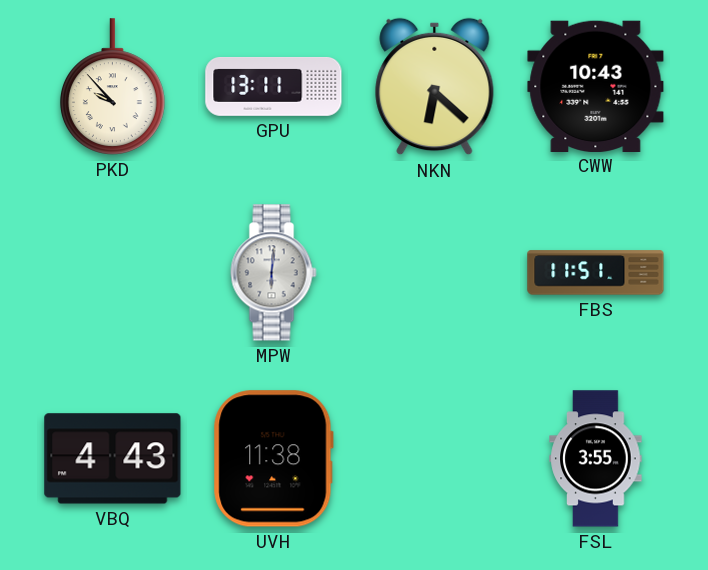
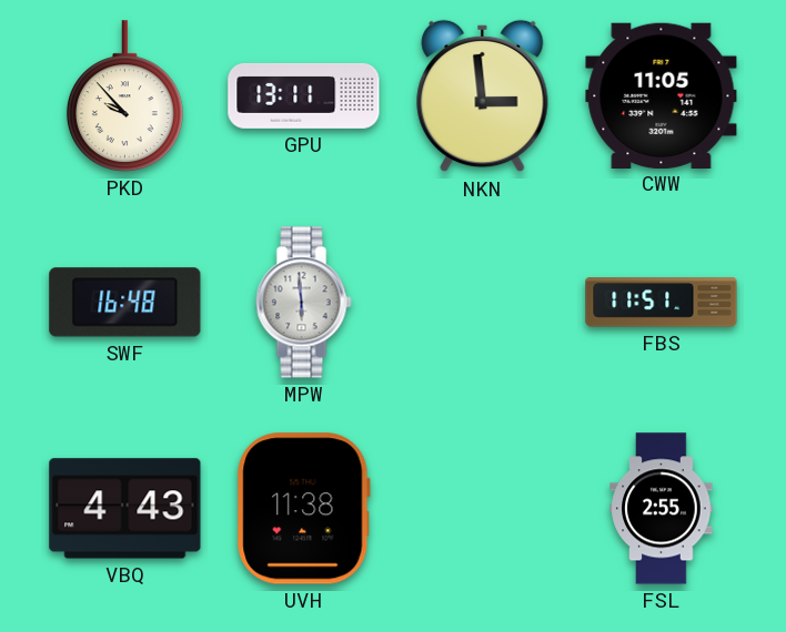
NKN: 6:22 -> 2:59
CWW: 10:43 -> 11:05
SWF: none -> 16:48
MPW: 6:01 -> 5:59
FSL: 3:55 -> 2:55
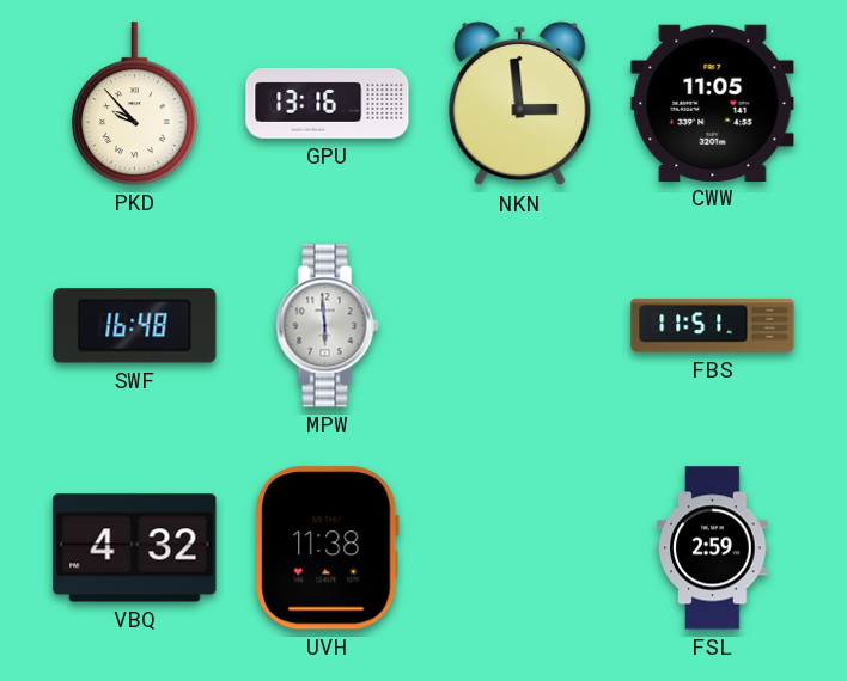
GPU: 13:11 -> 13:16
VBQ: 4:43 -> 4:32
FSL: 2:55 -> 2:59
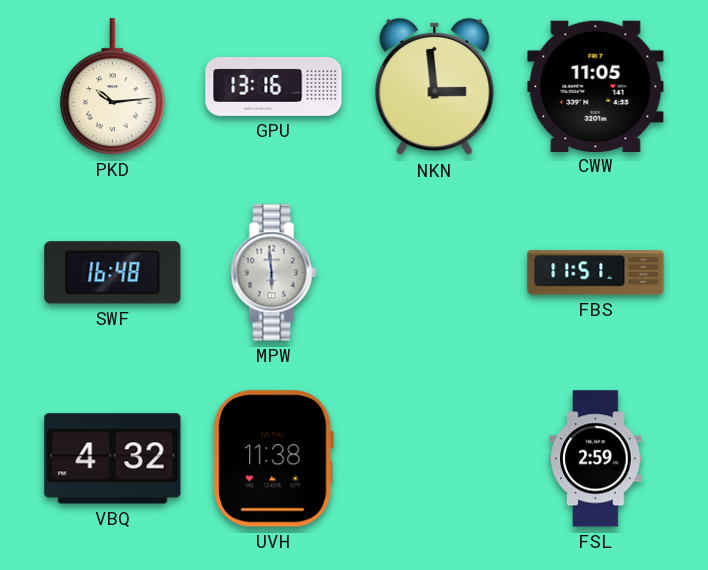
PKD: 9:53 -> 10:14
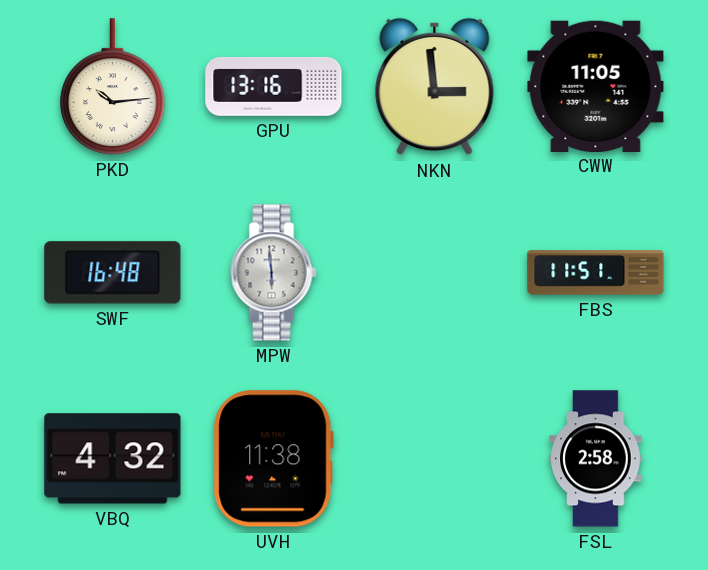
FSL: 2:59 -> 2:58
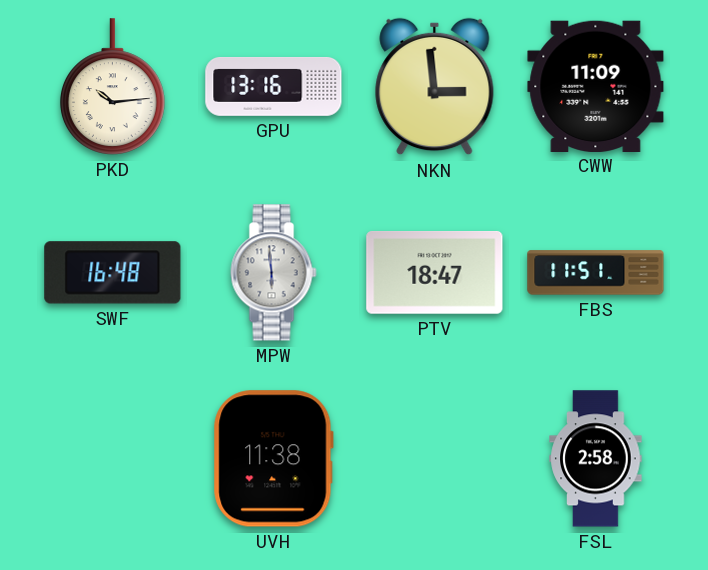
CWW: 11:05 -> 11:09
PTV: none -> 18:47
VBQ: 4:32 -> none
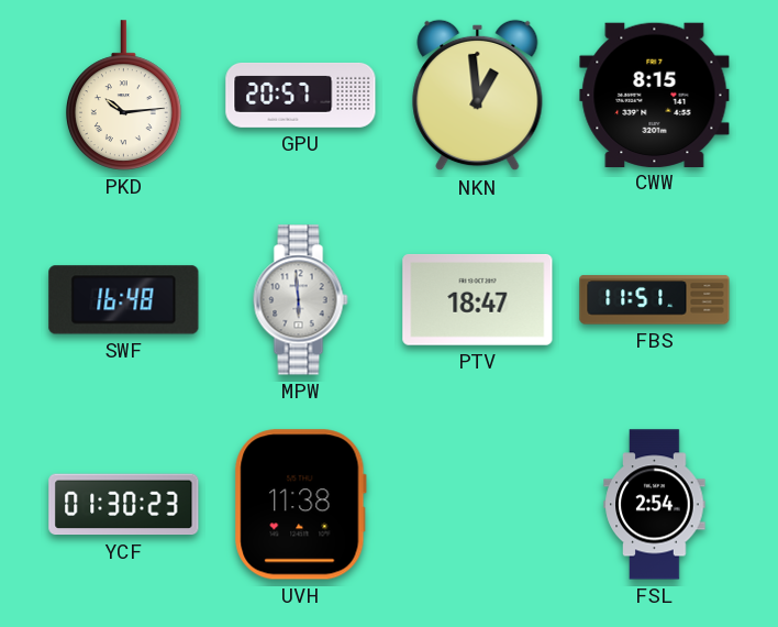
GPU: 13:16 -> 20:57
NKN: 2:59 -> 12:59
CWW: 11:09 -> 8:15
YCF: none -> 01:30
FSL: 2:58 -> 2:54
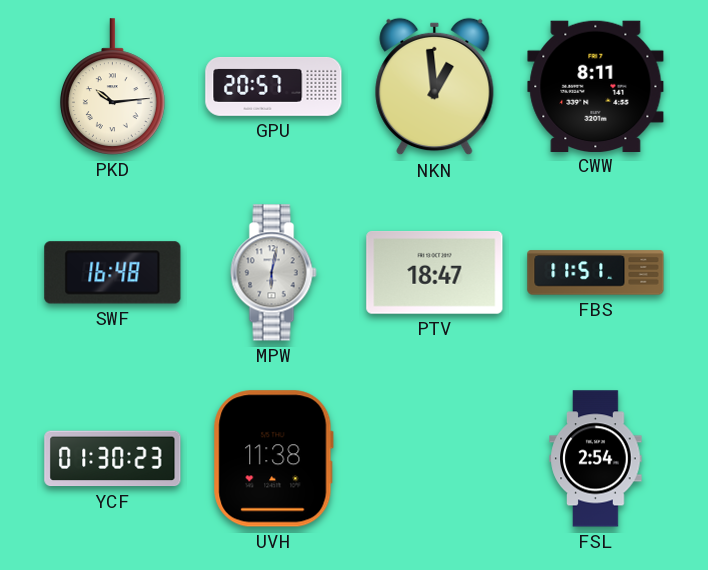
CWW: 8:15 -> 8:11
MPW: 5:59 -> 6:02
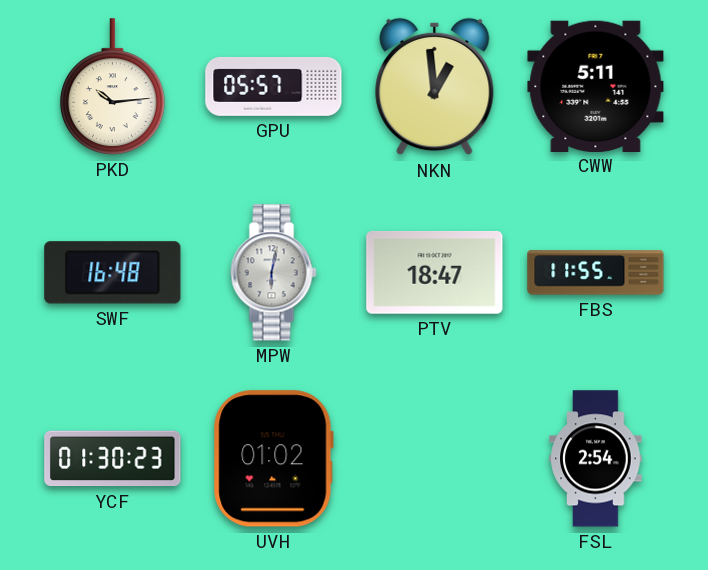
GPU: 20:57 -> 05:57
CWW: 8:11 -> 5:11
FBS: 11:51 -> 11:55
UVH: 11:38 -> 01:02
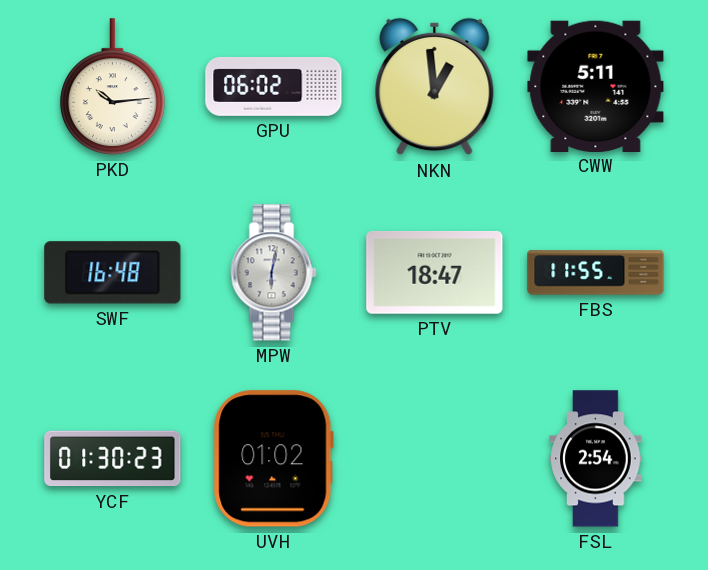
GPU: 05:57 -> 06:02
